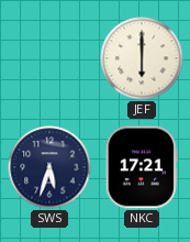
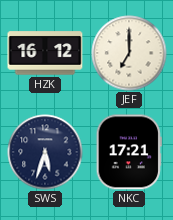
HZK: none -> 16:12
JEF: 6:00 -> 7:00
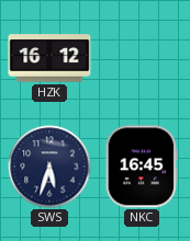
JEF: 7:00 -> none
NKC: 17:21 -> 16:45
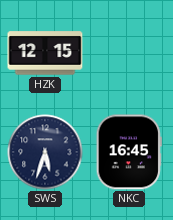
HZK: 16:12 -> 12:15
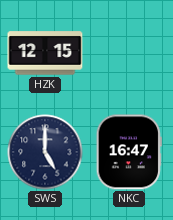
SWS: 5:33 -> 5:00
NKC: 16:45 -> 16:47
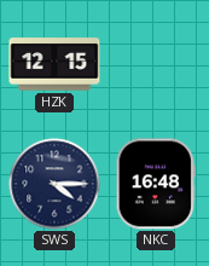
SWS: 5:00 -> 4:15
NKC: 16:47 -> 16:48
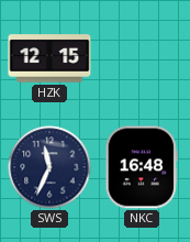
SWS: 4:15 -> 11:34
